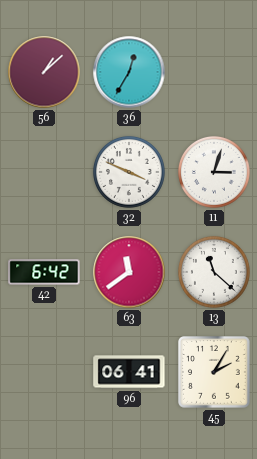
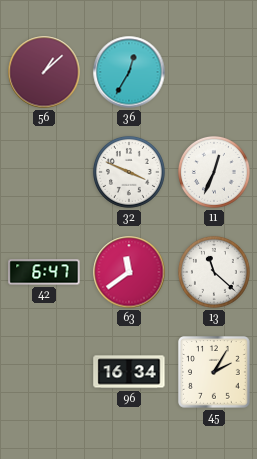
11: 3:03 -> 12:34
42: 6:42 -> 6:47
96: 06:41 -> 16:34
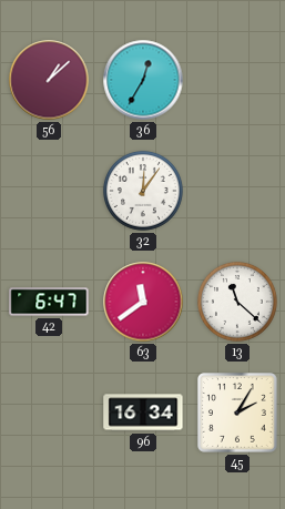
32: 3:49 -> 12:06
11: 12:34 -> none
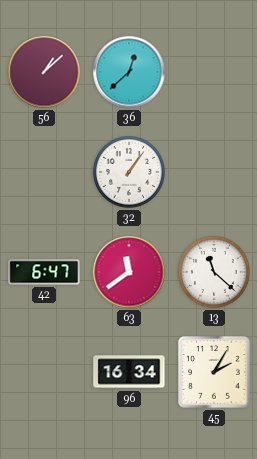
36: 12:35 -> 12:38
32: 12:06 -> 1:06
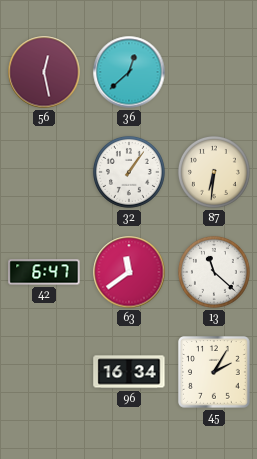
56: 1:08 -> 12:28
87: none -> 6:31
